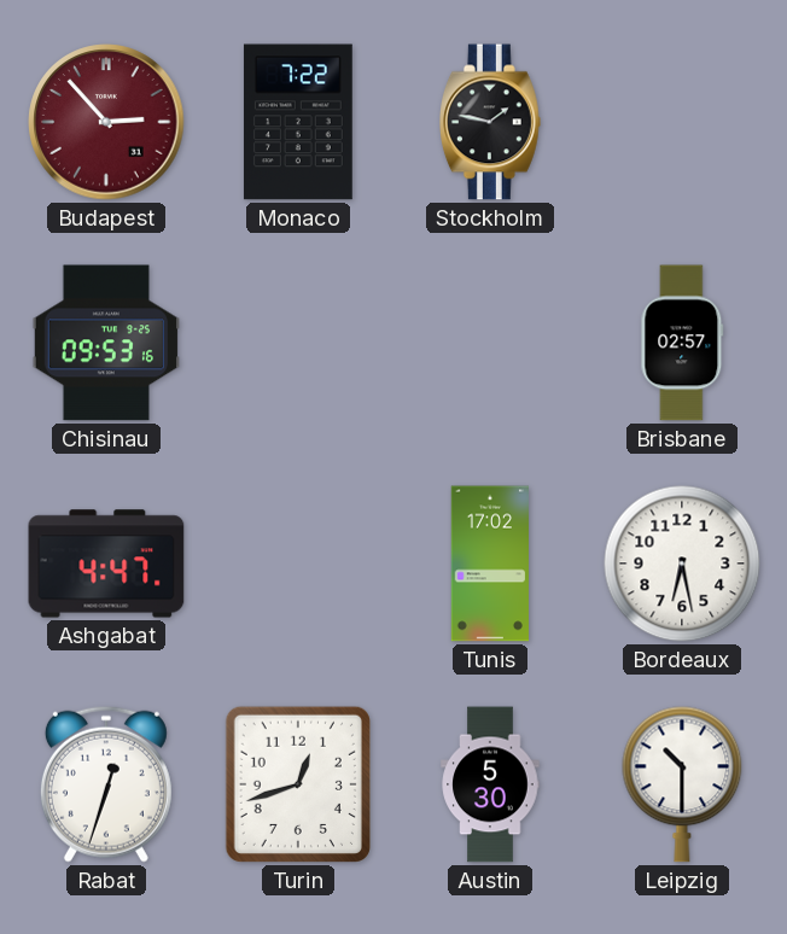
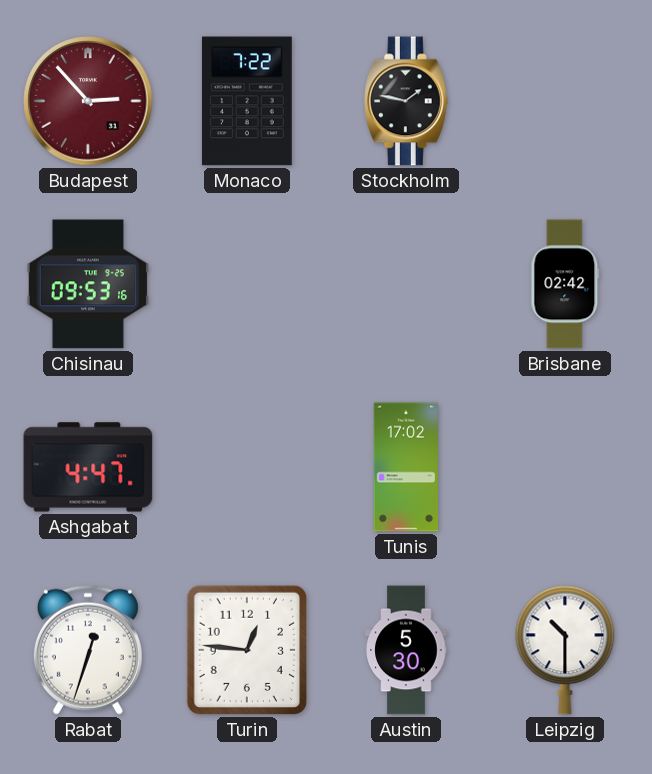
Brisbane: 02:57 -> 02:42
Bordeaux: 6:28 -> none
Turin: 12:42 -> 12:46
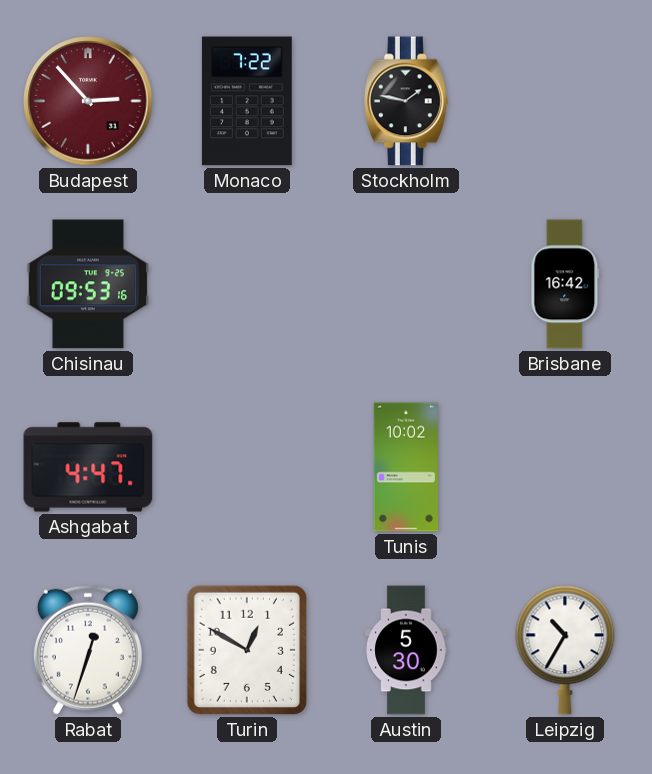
Brisbane: 02:42 -> 16:42
Tunis: 17:02 -> 10:02
Turin: 12:46 -> 12:50
Leipzig: 10:30 -> 10:35
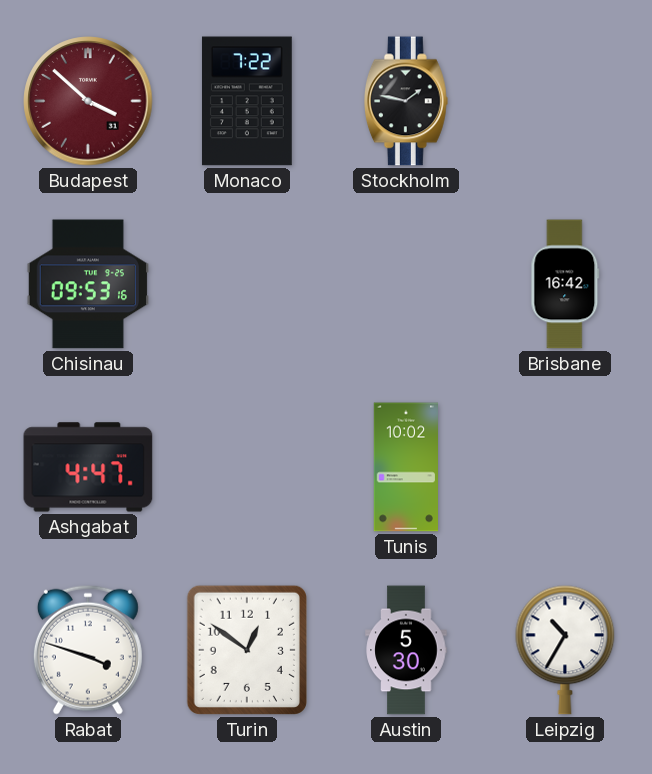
Budapest: 2:53 -> 3:52
Rabat: 12:33 -> 3:48
Turin: 12:50 -> 12:51
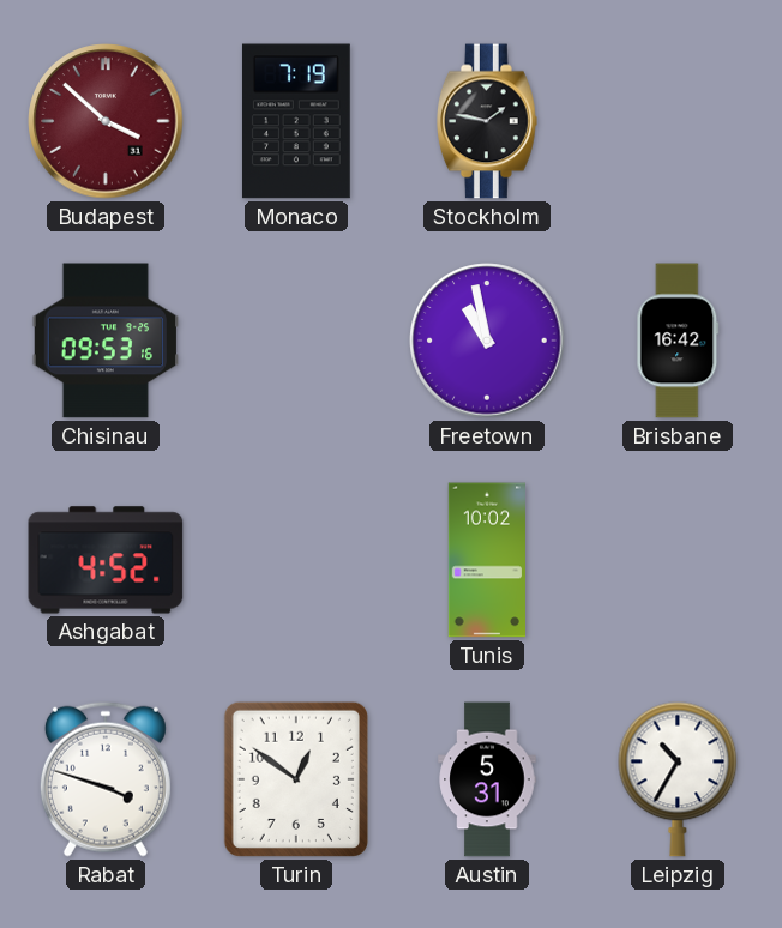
Monaco: 7:22 -> 7:19
Freetown: none -> 10:58
Ashgabat: 4:47 -> 4:52
Austin: 5:30 -> 5:31
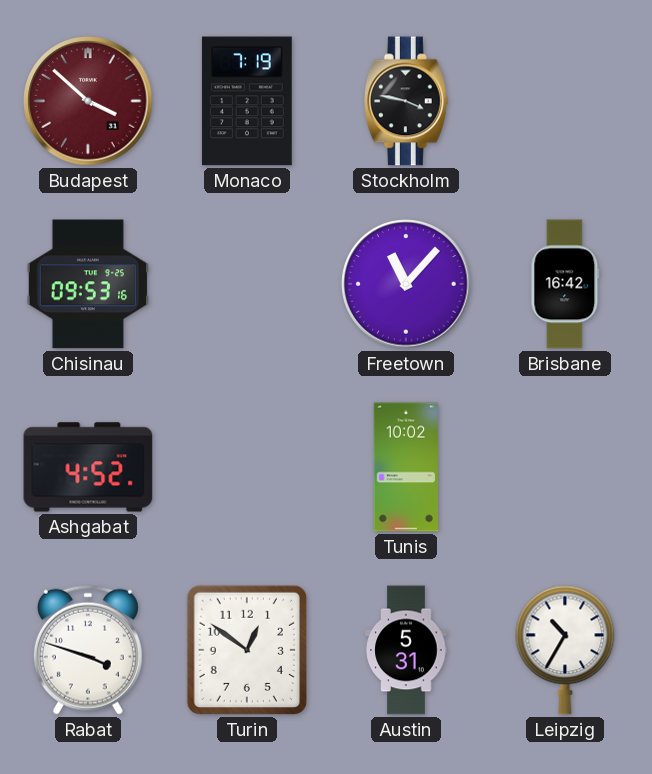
Stockholm: 1:47 -> 3:47
Freetown: 10:58 -> 11:07
